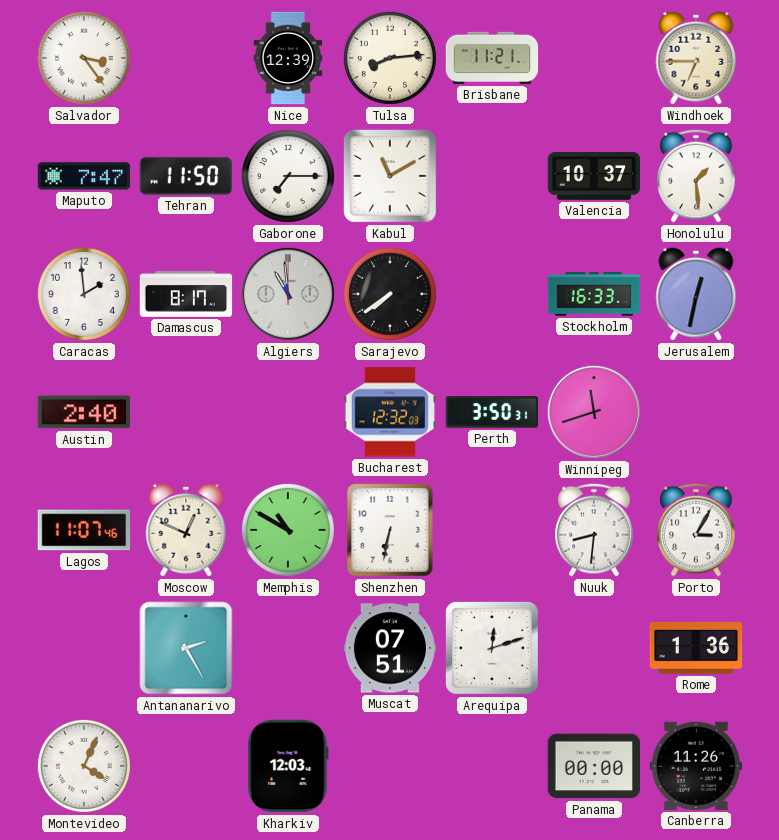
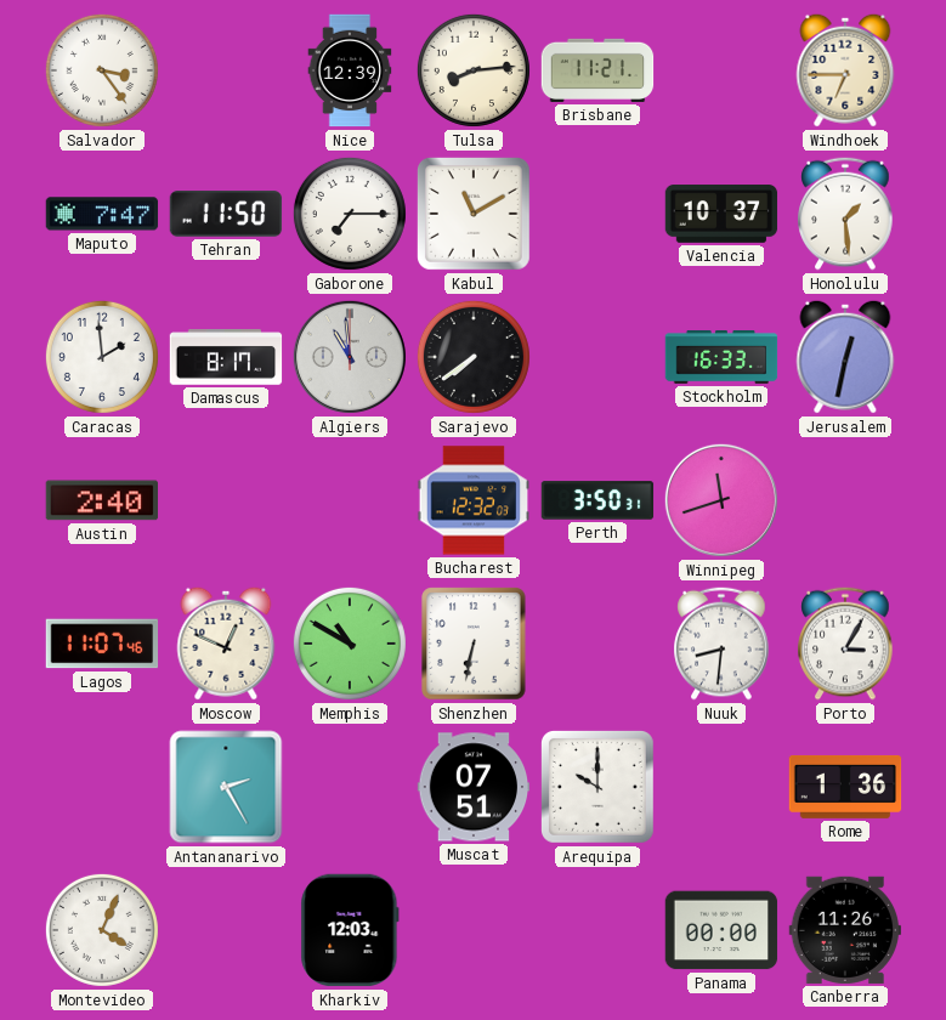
Arequipa: 12:12 -> 10:00
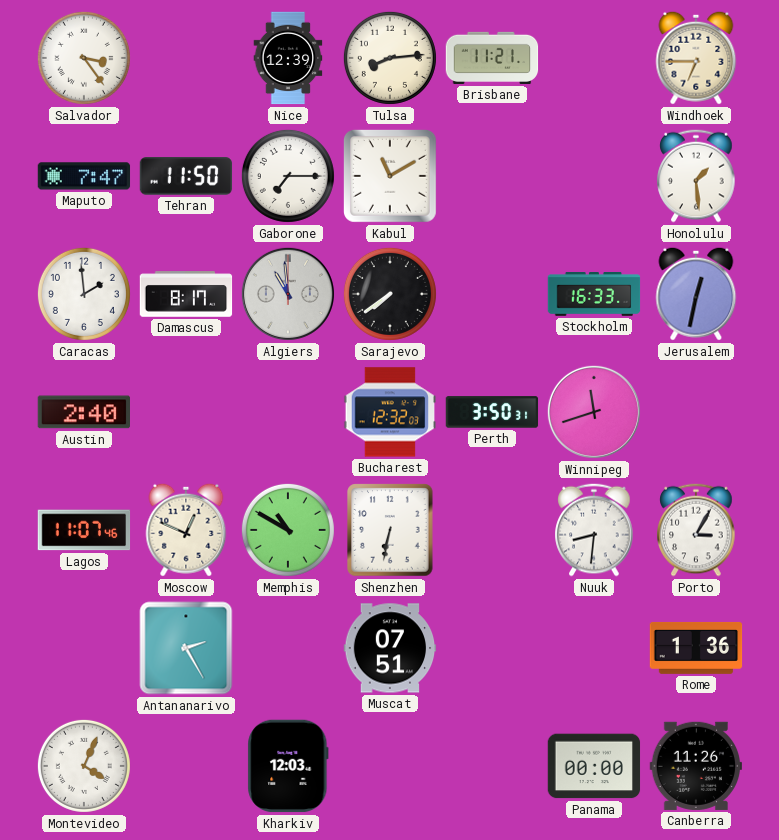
Valencia: 10:37 -> none
Arequipa: 10:00 -> none
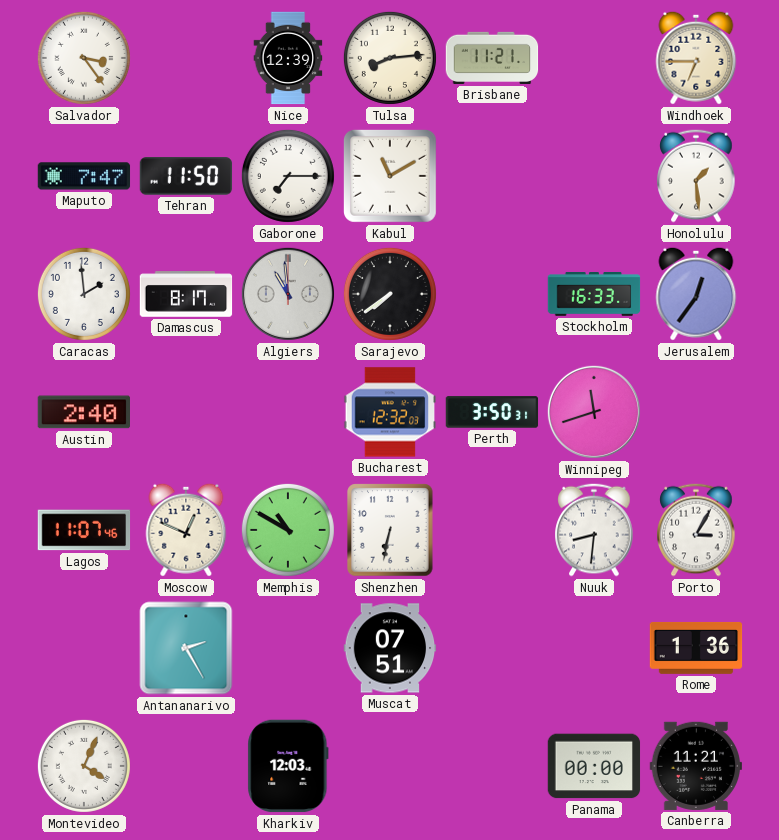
Jerusalem: 12:32 -> 12:36
Canberra: 11:26 -> 11:21
